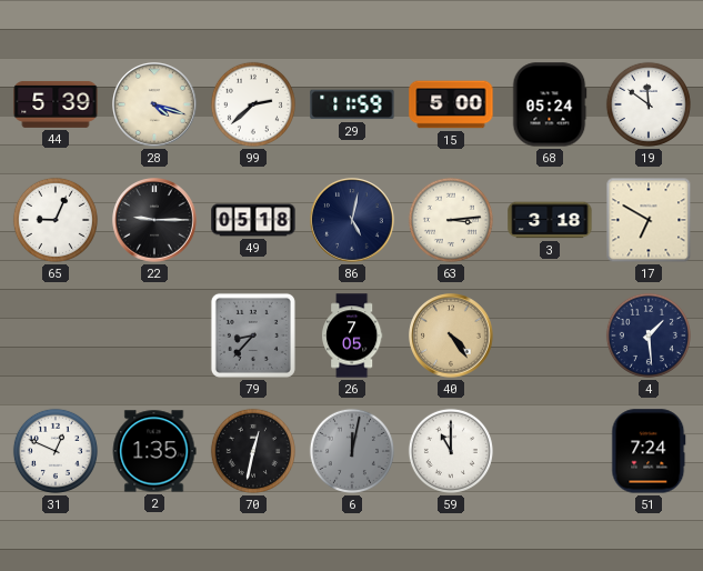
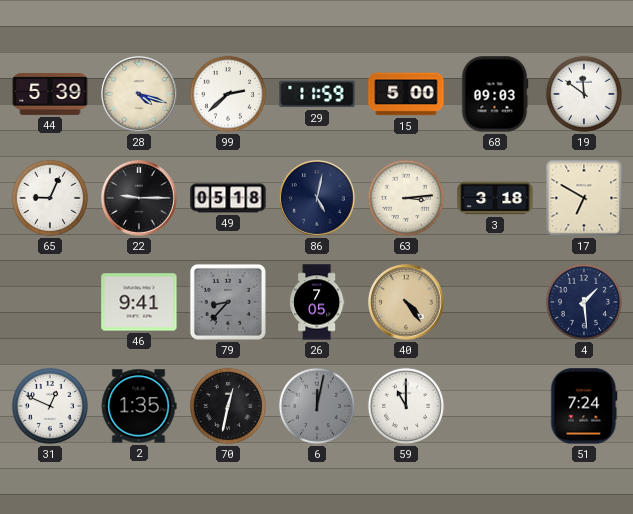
68: 05:24 -> 09:03
46: none -> 9:41
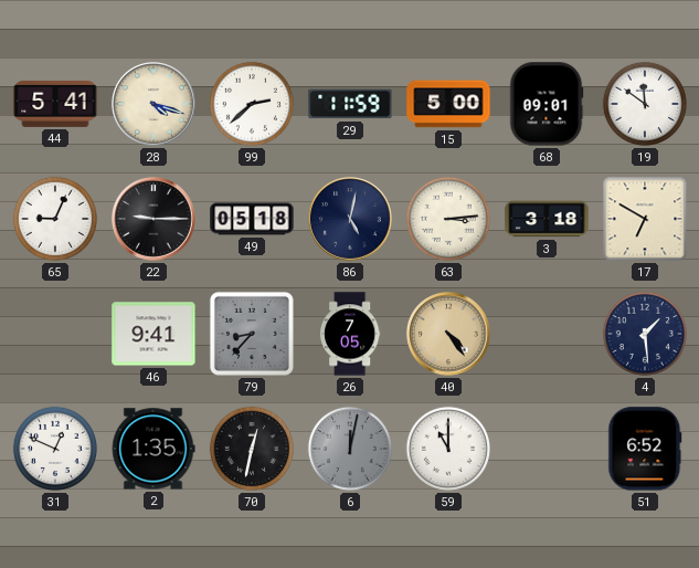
44: 5:39 -> 5:41
68: 09:03 -> 09:01
51: 7:24 -> 6:52
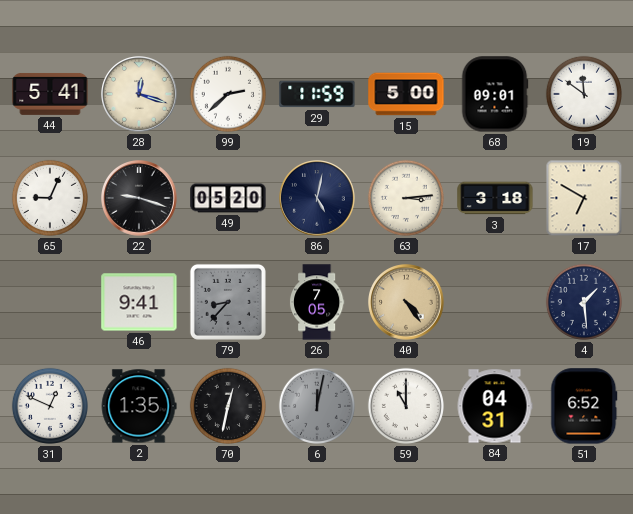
28: 4:18 -> 12:18
22: 9:15 -> 9:18
49: 05:18 -> 05:20
84: none -> 04:31
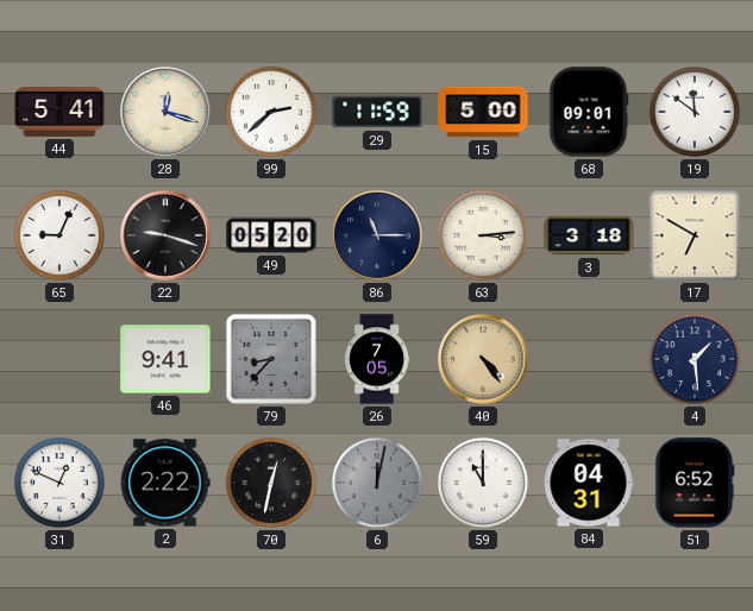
86: 5:02 -> 11:15
2: 1:35 -> 2:22
